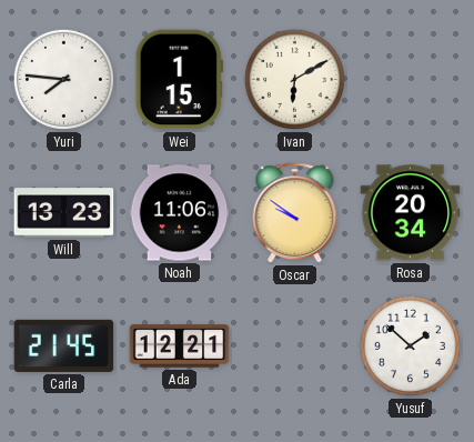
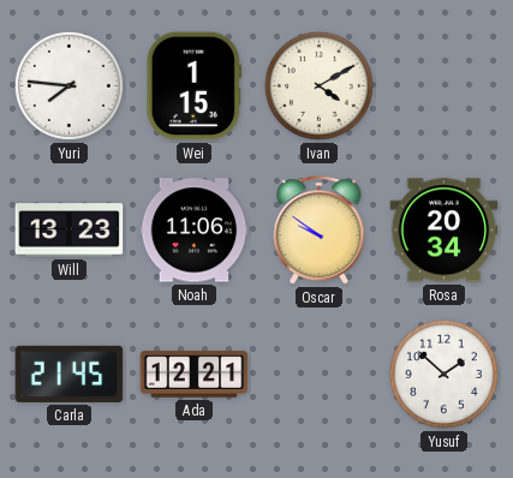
Ivan: 6:10 -> 4:10
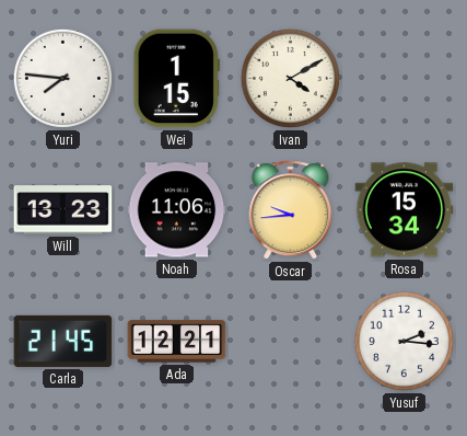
Oscar: 9:51 -> 9:44
Rosa: 20:34 -> 15:34
Yusuf: 1:52 -> 2:16
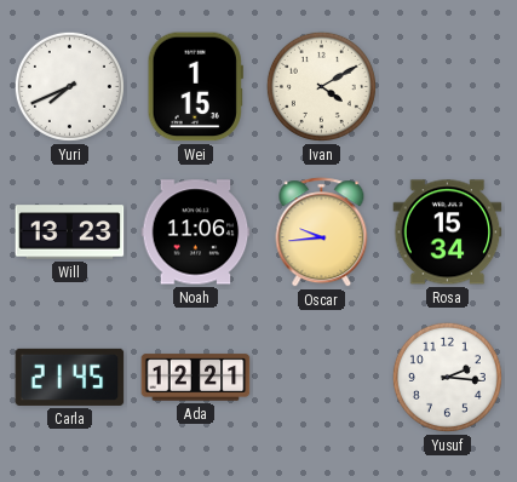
Yuri: 7:46 -> 7:41
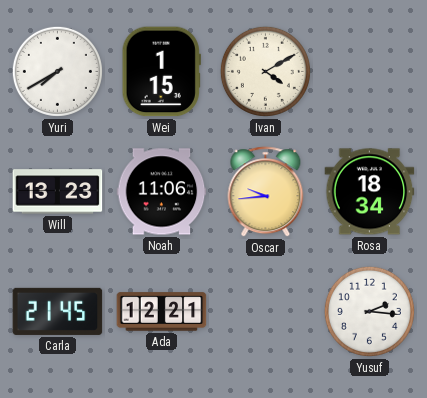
Yuri: 7:41 -> 7:40
Rosa: 15:34 -> 18:34
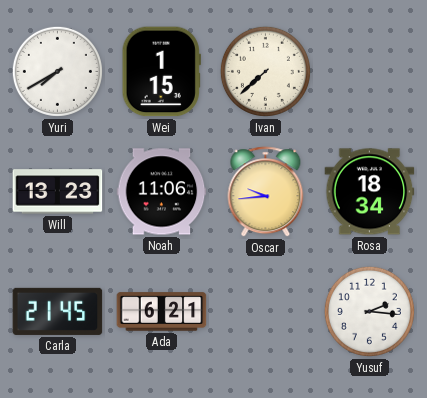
Ivan: 4:10 -> 7:38
Ada: 12:21 -> 6:21
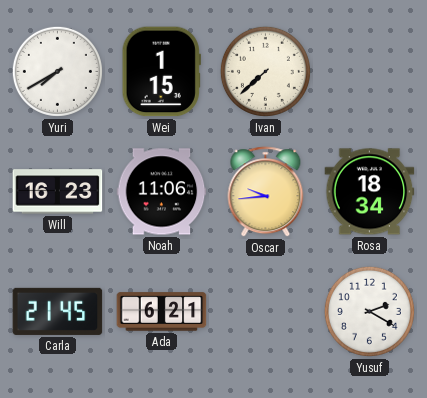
Will: 13:23 -> 16:23
Yusuf: 2:16 -> 2:20
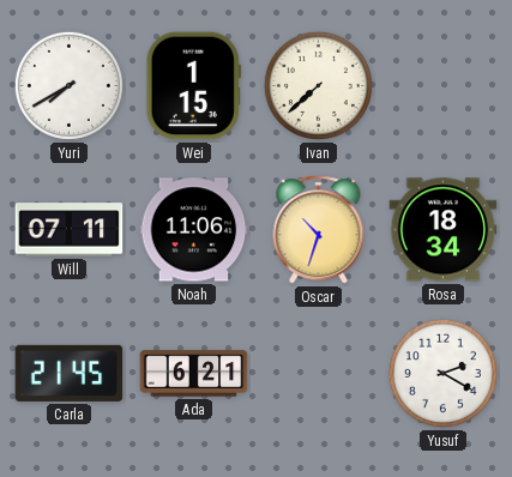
Will: 16:23 -> 07:11
Oscar: 9:44 -> 10:33
